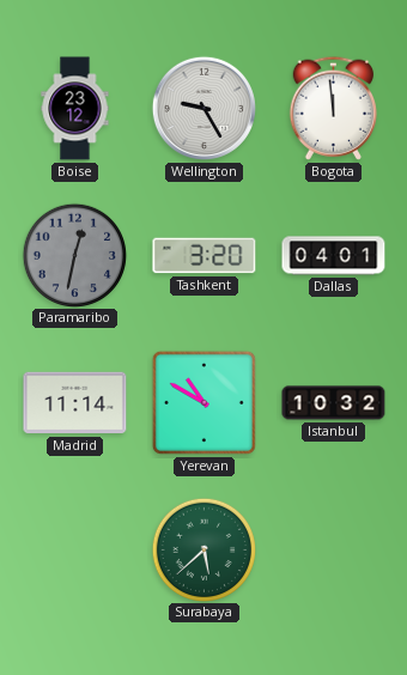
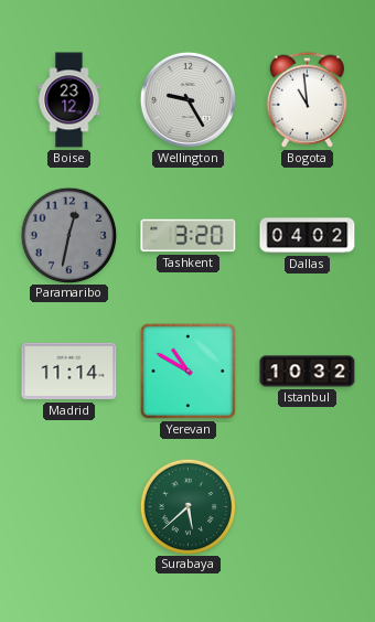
Bogota: 11:59 -> 10:59
Dallas: 04:01 -> 04:02
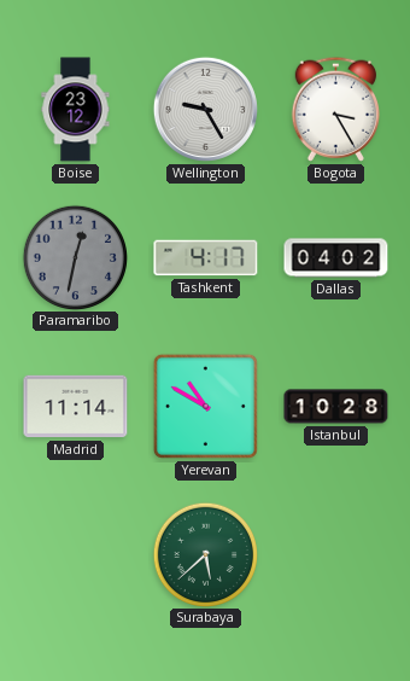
Bogota: 10:59 -> 3:25
Tashkent: 3:20 -> 4:17
Istanbul: 10:32 -> 10:28
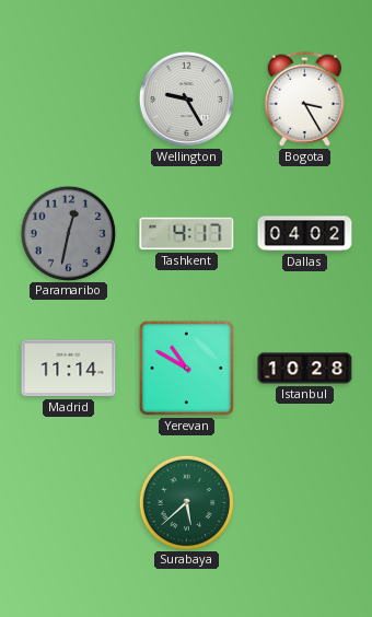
Boise: 23:12 -> none
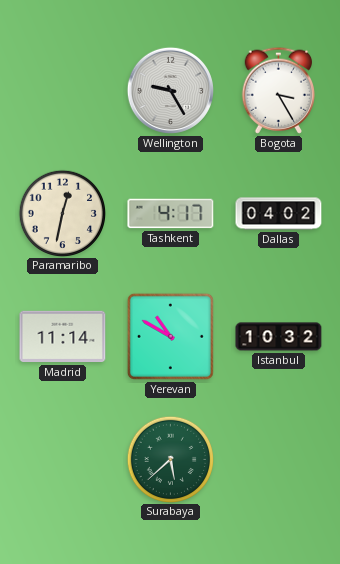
Paramaribo dial: grey -> cream
Istanbul: 10:28 -> 10:32
